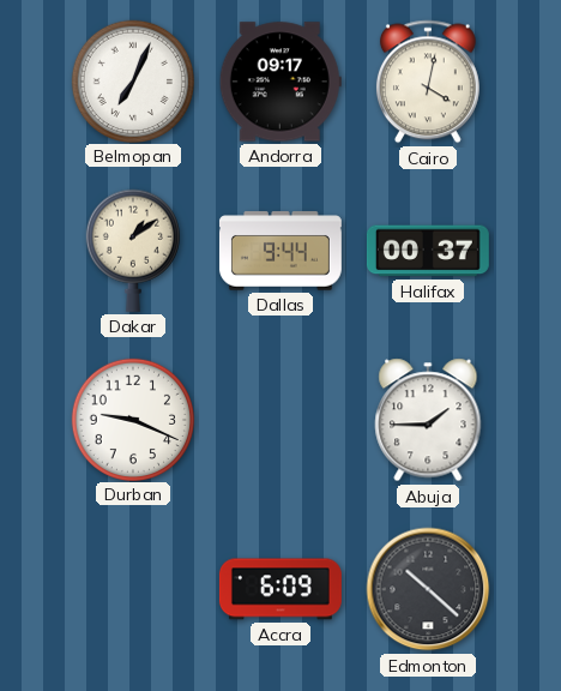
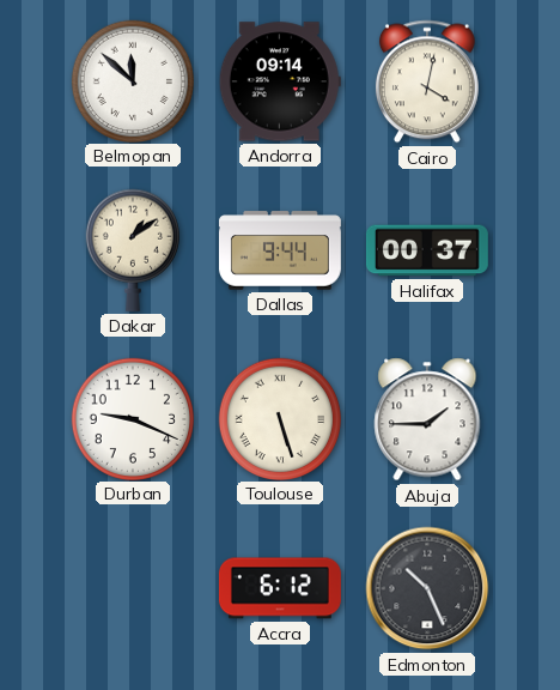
Belmopan: 7:04 -> 11:52
Andorra: 09:17 -> 09:14
Toulouse: none -> 5:27
Accra: 6:09 -> 6:12
Edmonton: 10:22 -> 10:26
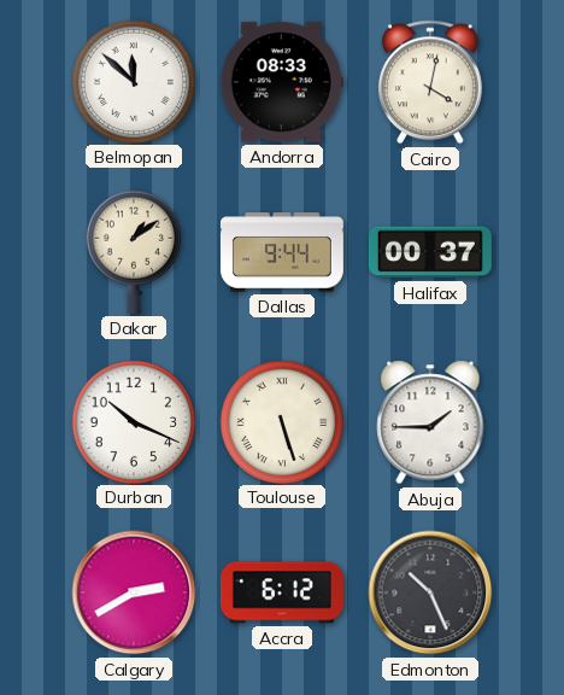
Andorra: 09:14 -> 08:33
Durban: 9:19 -> 10:19
Calgary: none -> 2:40
